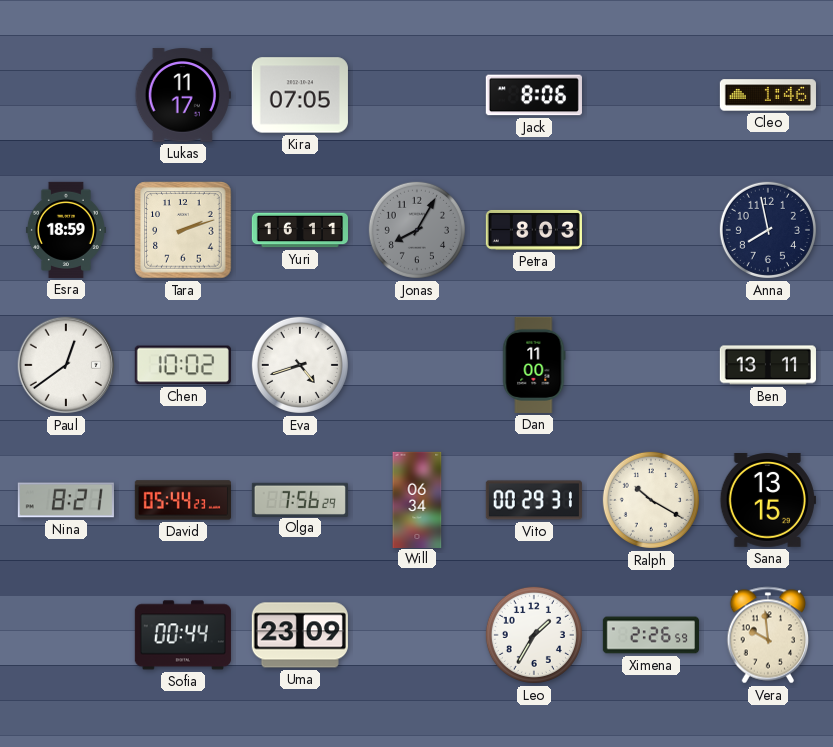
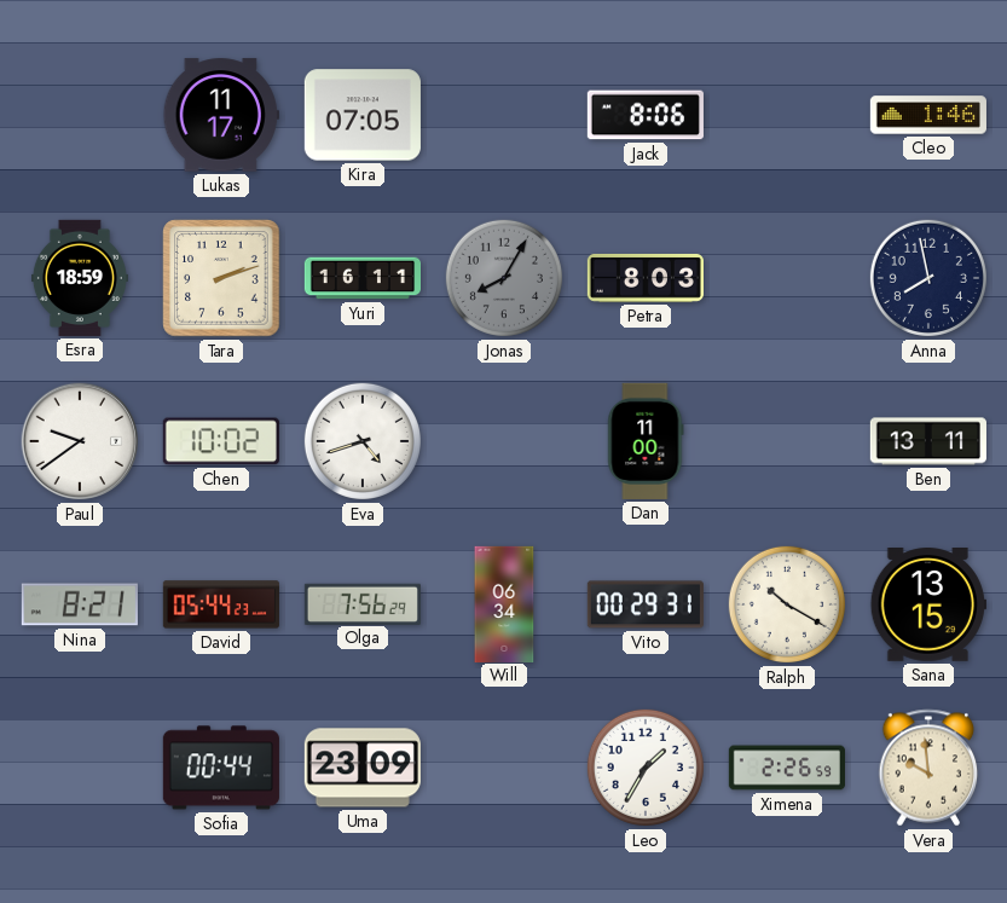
Paul: 12:39 -> 9:39
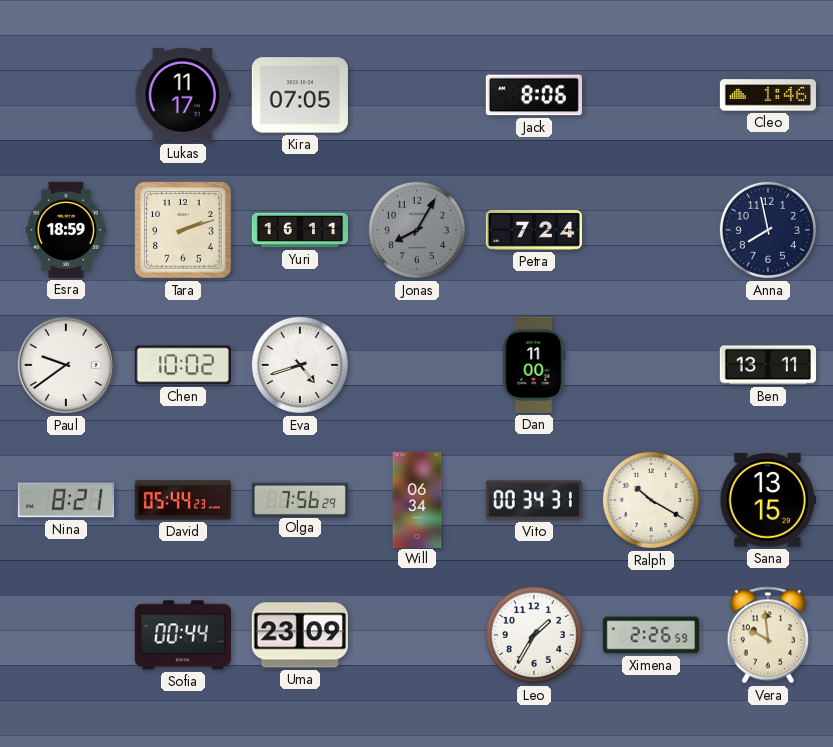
Petra: 8:03 -> 7:24
Vito: 00:29 -> 00:34
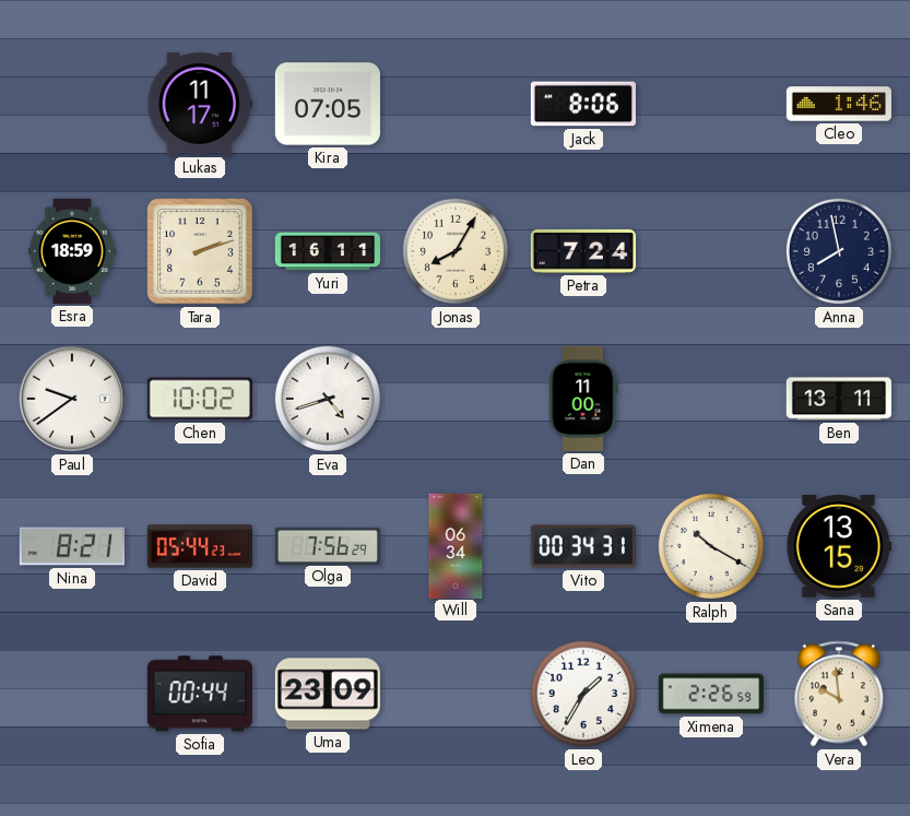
Jonas dial: grey -> cream
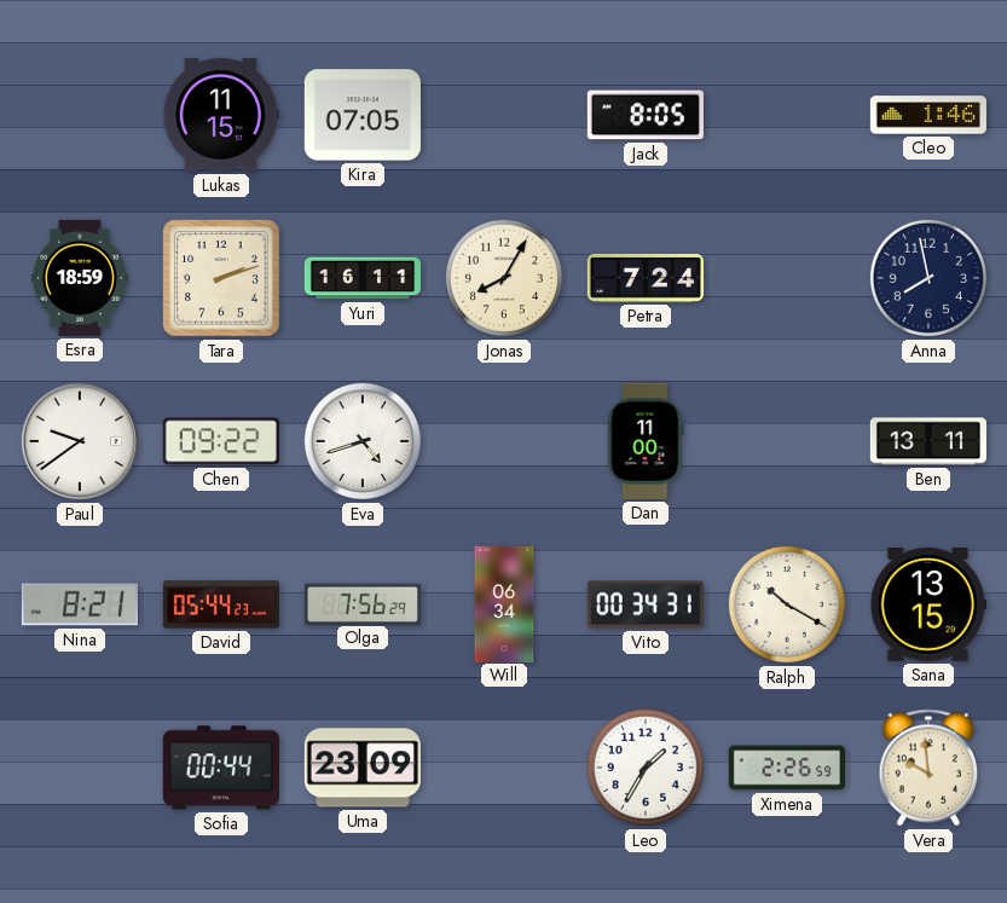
Lukas: 11:17 -> 11:15
Jack: 8:06 -> 8:05
Chen: 10:02 -> 09:22
